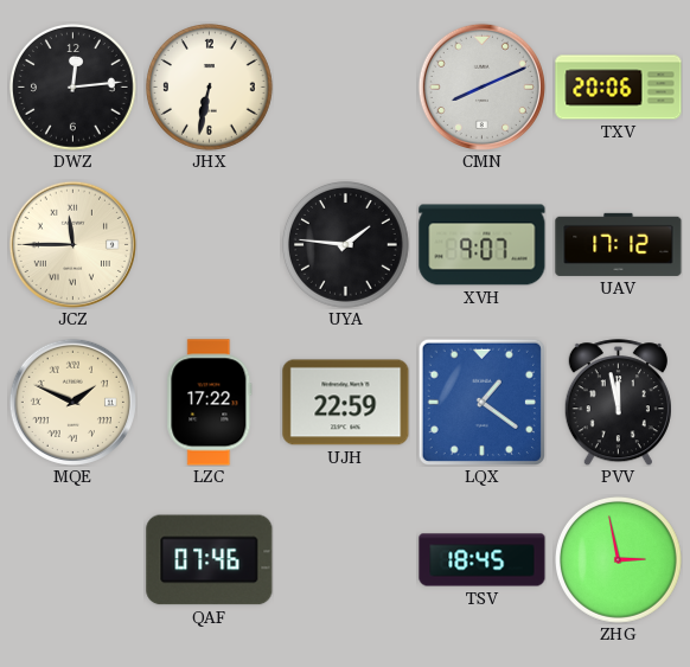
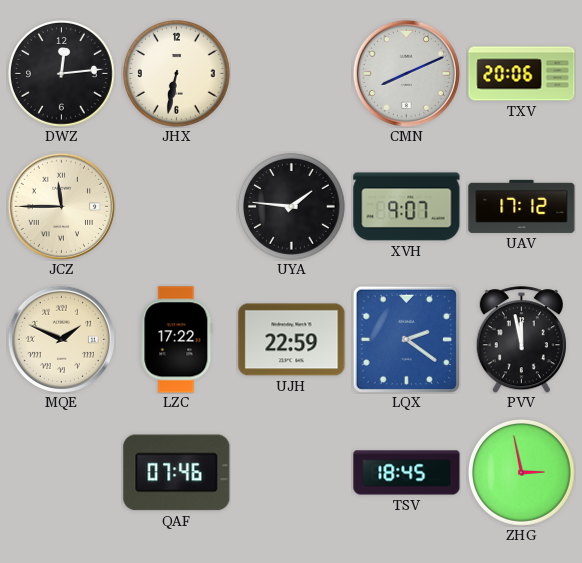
LQX: 1:21 -> 2:21
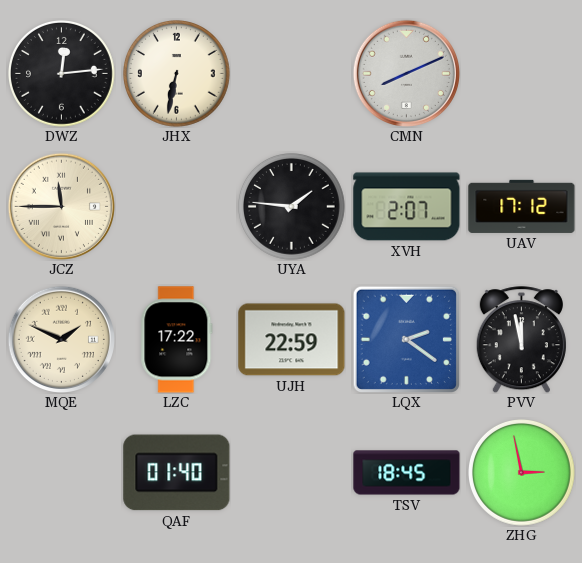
TXV: 20:06 -> none
XVH: 9:07 -> 2:07
QAF: 07:46 -> 01:40
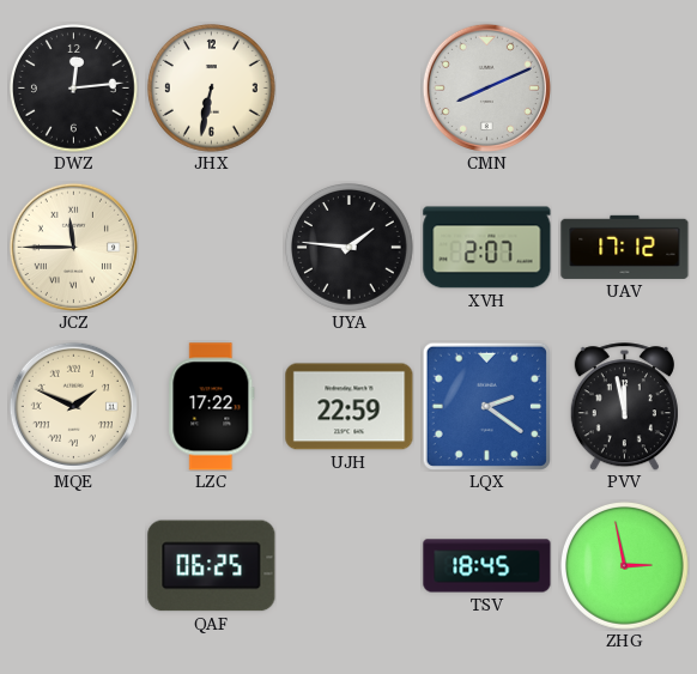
QAF: 01:40 -> 06:25
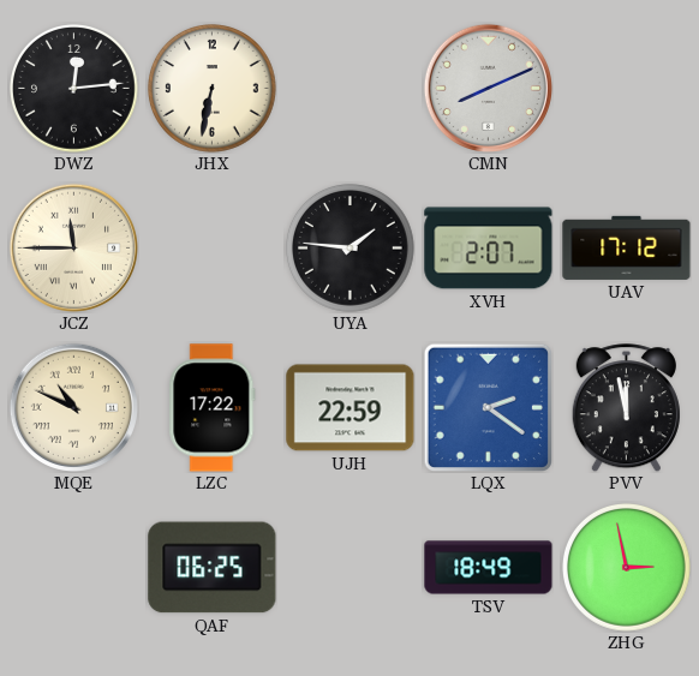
MQE: 1:49 -> 10:49
TSV: 18:45 -> 18:49
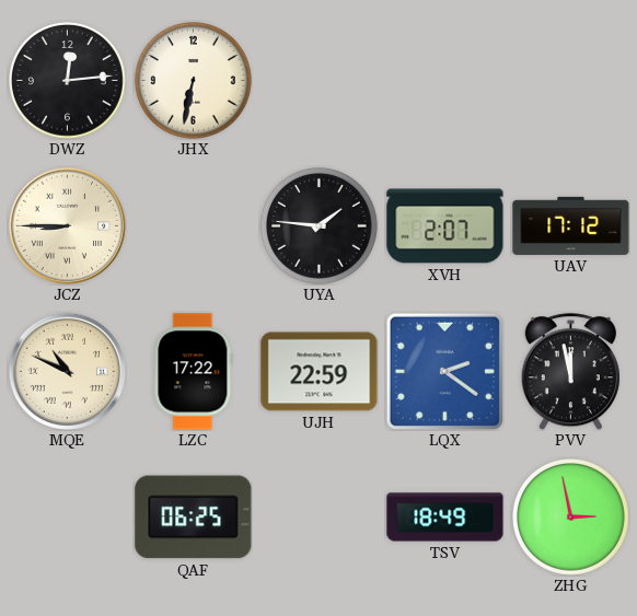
CMN: 8:11 -> none
JCZ: 11:45 -> 8:45
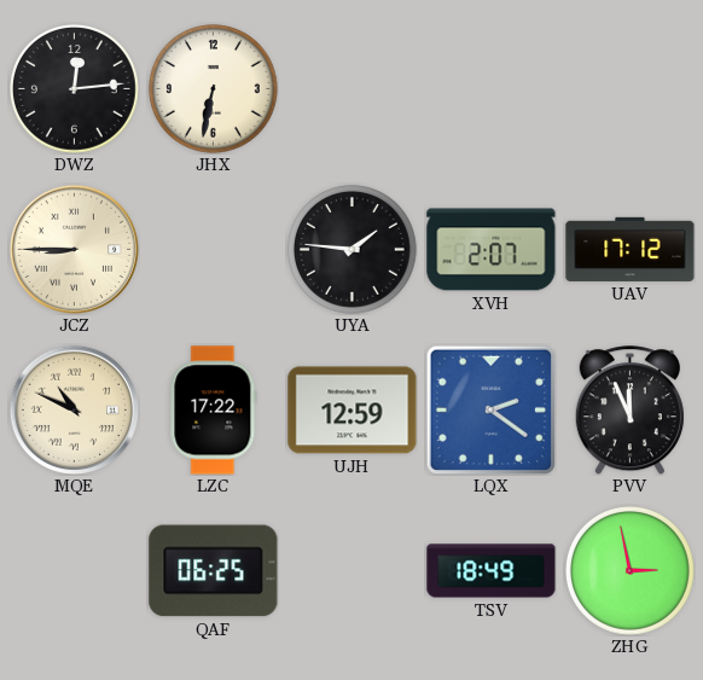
UJH: 22:59 -> 12:59
PVV: 11:58 -> 11:56
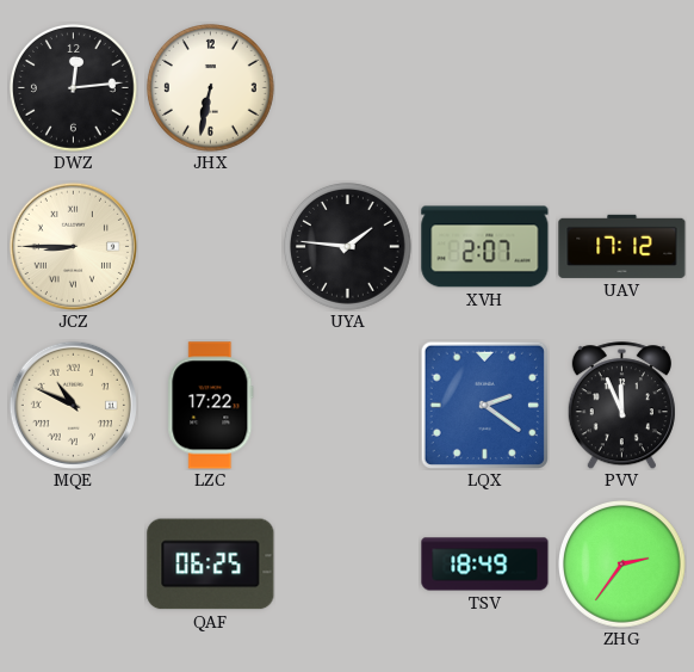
UJH: 12:59 -> none
ZHG: 2:58 -> 2:36
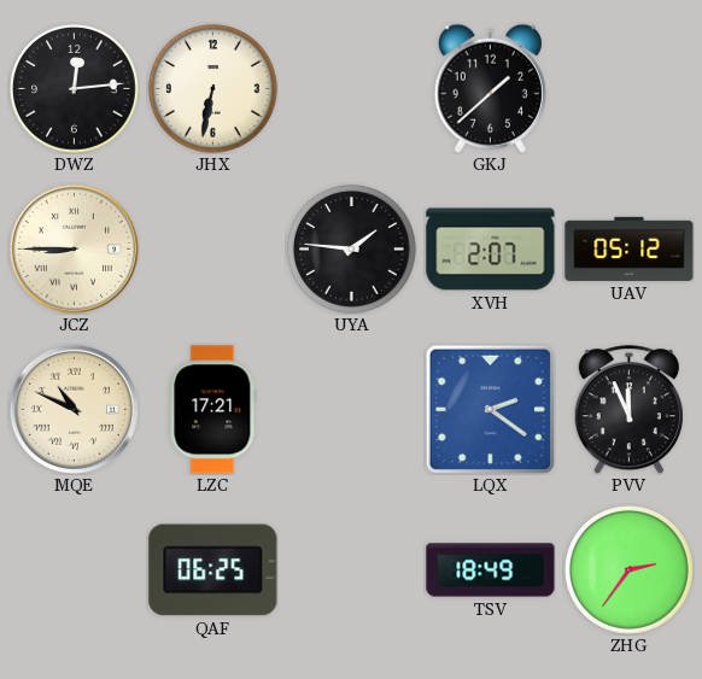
GKJ: none -> 1:38
UAV: 17:12 -> 05:12
LZC: 17:22 -> 17:21
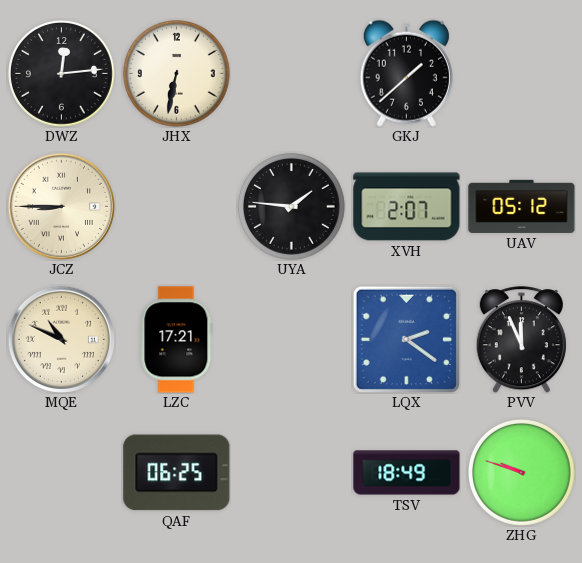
ZHG: 2:36 -> 9:48
